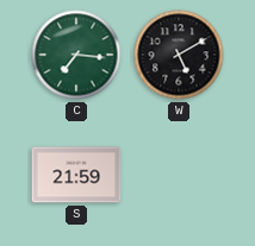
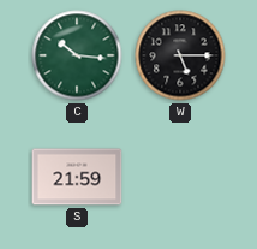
C: 7:16 -> 10:16
W: 5:10 -> 5:15
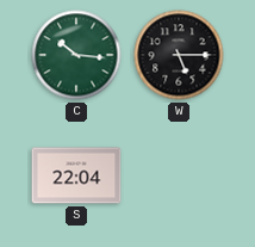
S: 21:59 -> 22:04
